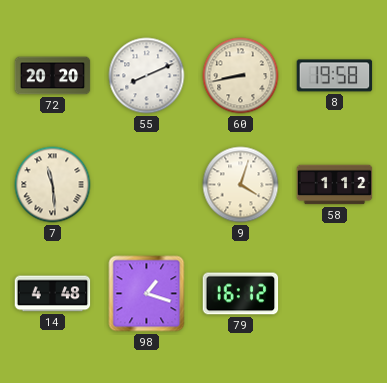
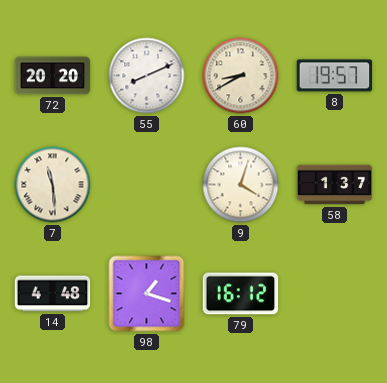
60: 8:43 -> 8:40
8: 19:58 -> 19:57
58: 1:12 -> 1:37
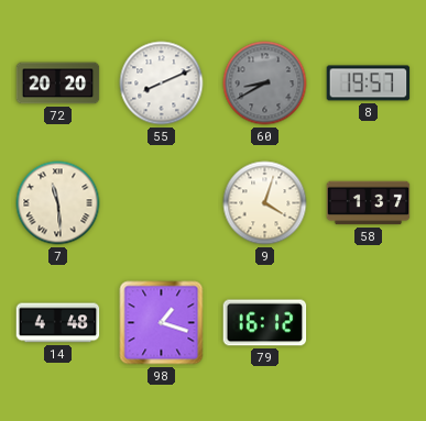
60 dial: cream -> grey
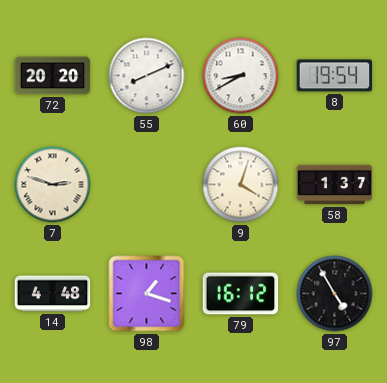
60 dial: grey -> white
8: 19:57 -> 19:54
7: 11:29 -> 2:48
97: none -> 4:55
